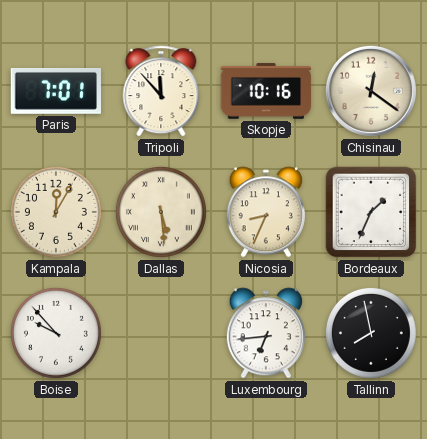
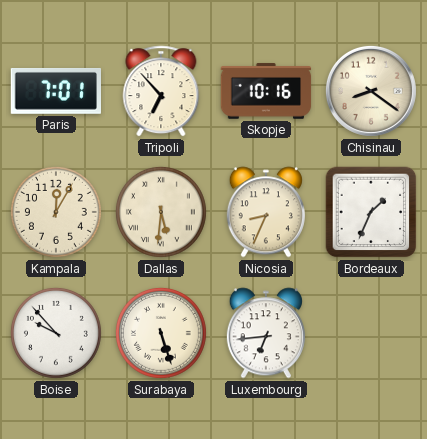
Tripoli: 11:53 -> 6:53
Chisinau: 12:21 -> 8:21
Dallas: 5:29 -> 5:31
Surabaya: none -> 5:27
Tallinn: 7:58 -> none
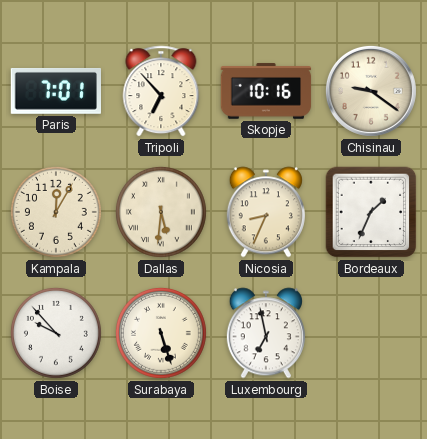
Chisinau: 8:21 -> 9:21
Luxembourg: 6:44 -> 6:58
